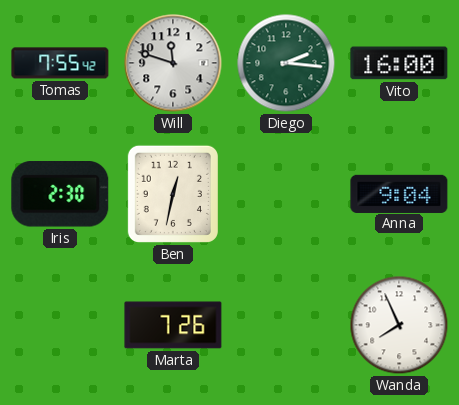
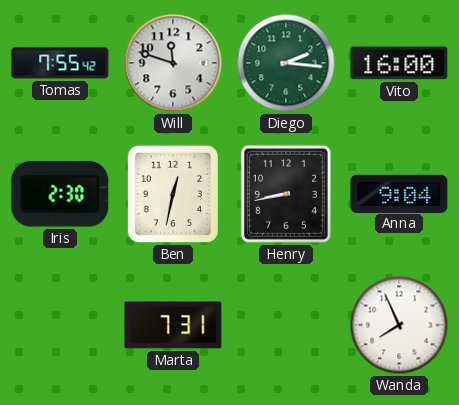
Henry: none -> 8:43
Marta: 7:26 -> 7:31
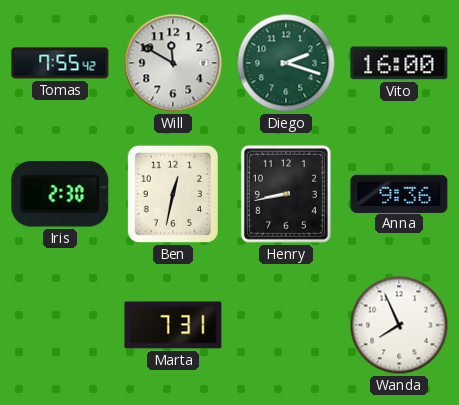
Will: 11:48 -> 11:50
Diego: 2:16 -> 2:18
Anna: 9:04 -> 9:36
